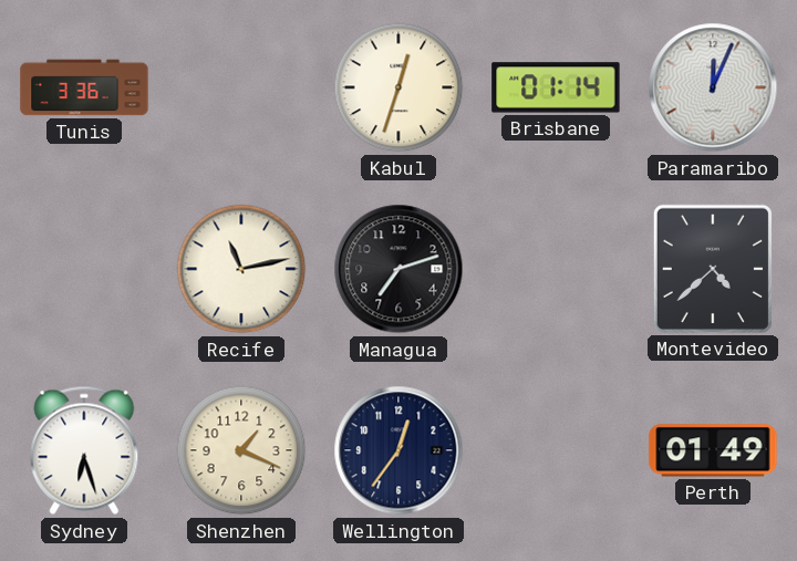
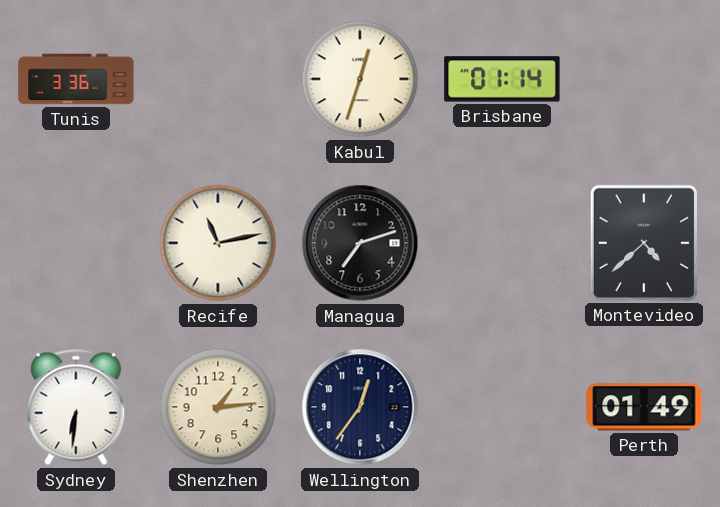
Paramaribo: 12:04 -> none
Sydney: 6:27 -> 6:31
Shenzhen: 1:19 -> 1:14
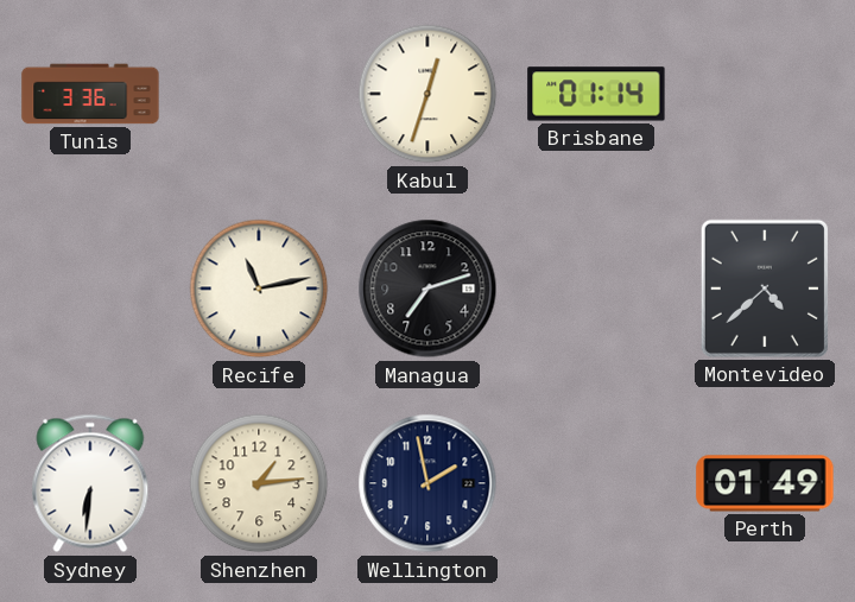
Wellington: 12:36 -> 1:58
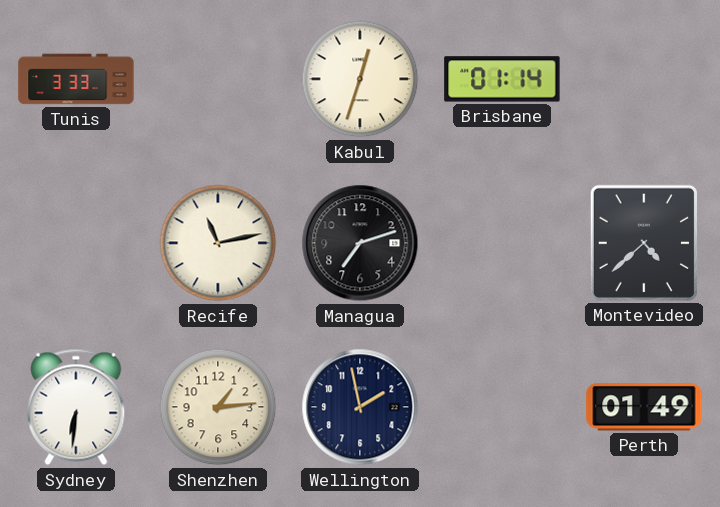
Tunis: 3:36 -> 3:33
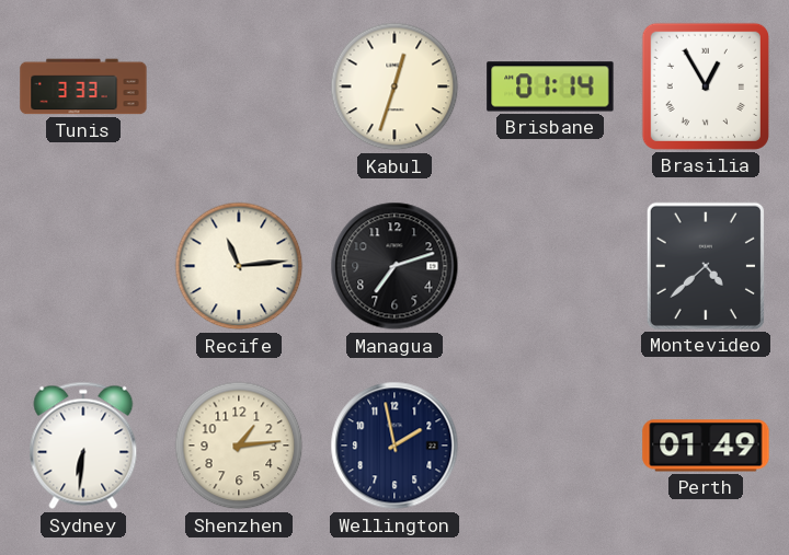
Brasilia: none -> 12:55
Recife: 11:13 -> 11:14
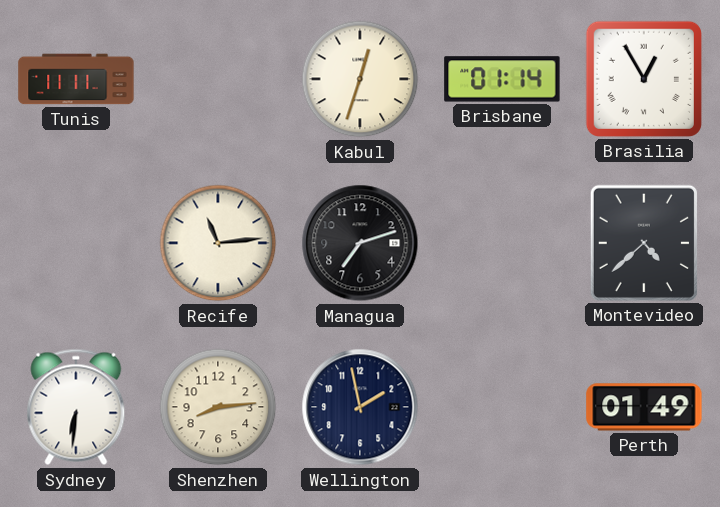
Tunis: 3:33 -> 11:11
Shenzhen: 1:14 -> 8:14
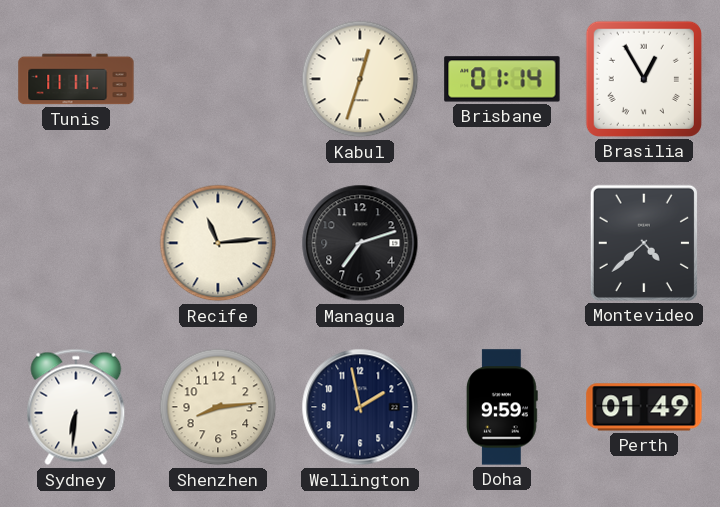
Doha: none -> 9:59
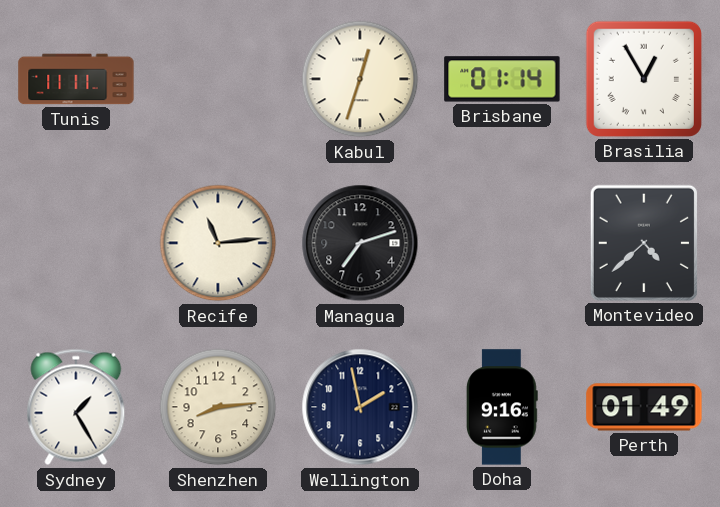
Sydney: 6:31 -> 1:25
Doha: 9:59 -> 9:16
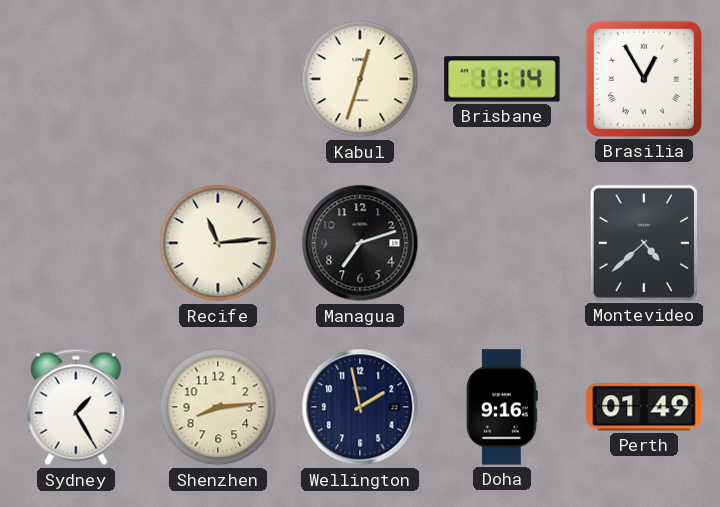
Tunis: 11:11 -> none
Brisbane: 01:14 -> 11:14
